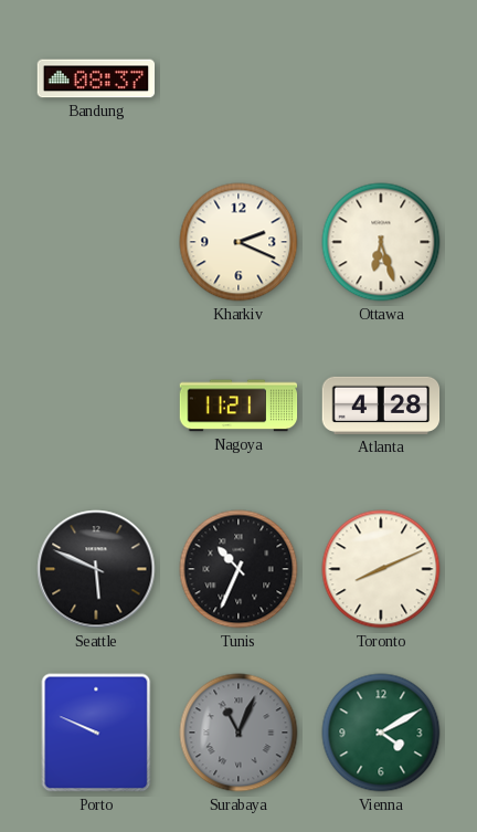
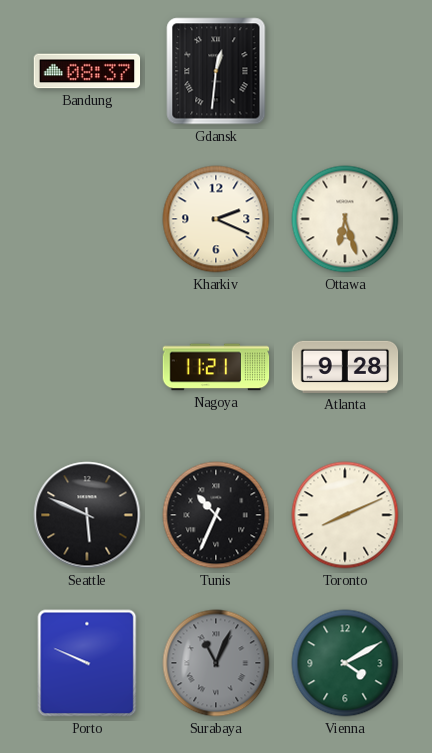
Gdansk: none -> 12:31
Atlanta: 4:28 -> 9:28
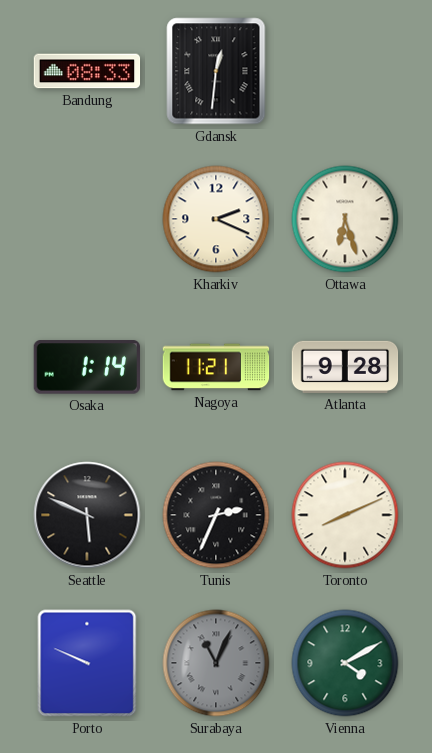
Bandung: 08:37 -> 08:33
Osaka: none -> 1:14
Tunis: 10:34 -> 2:34
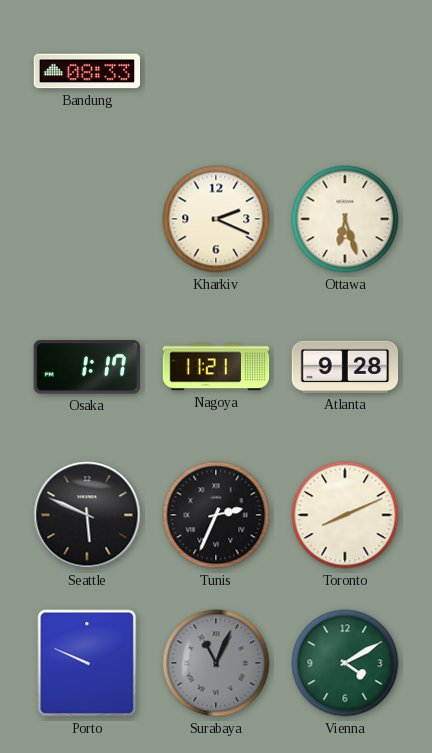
Gdansk: 12:31 -> none
Osaka: 1:14 -> 1:17
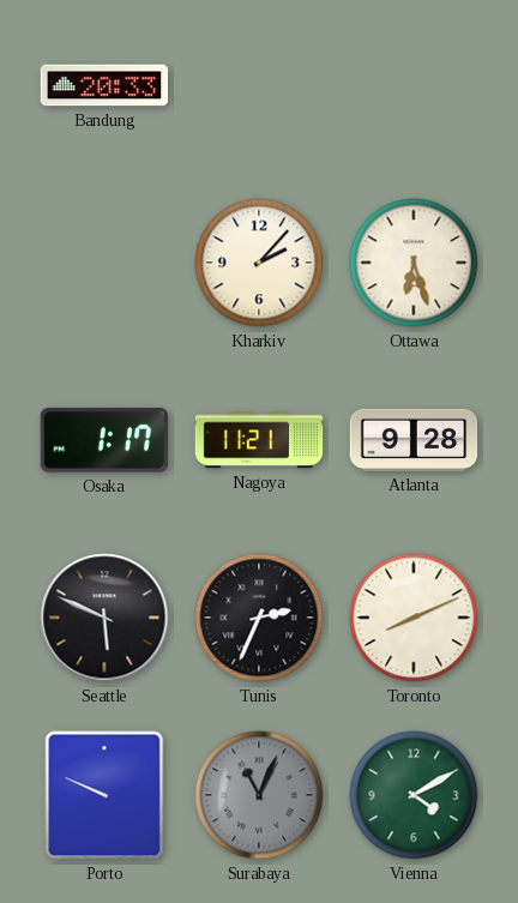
Bandung: 08:33 -> 20:33
Kharkiv: 2:19 -> 2:07
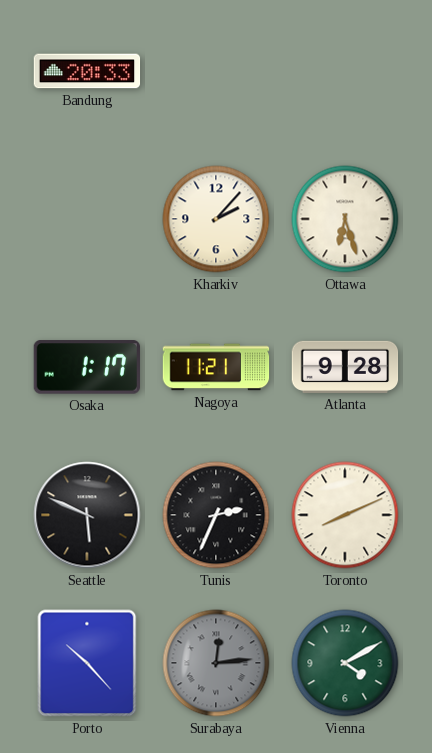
Porto: 9:49 -> 10:23
Surabaya: 11:04 -> 12:14
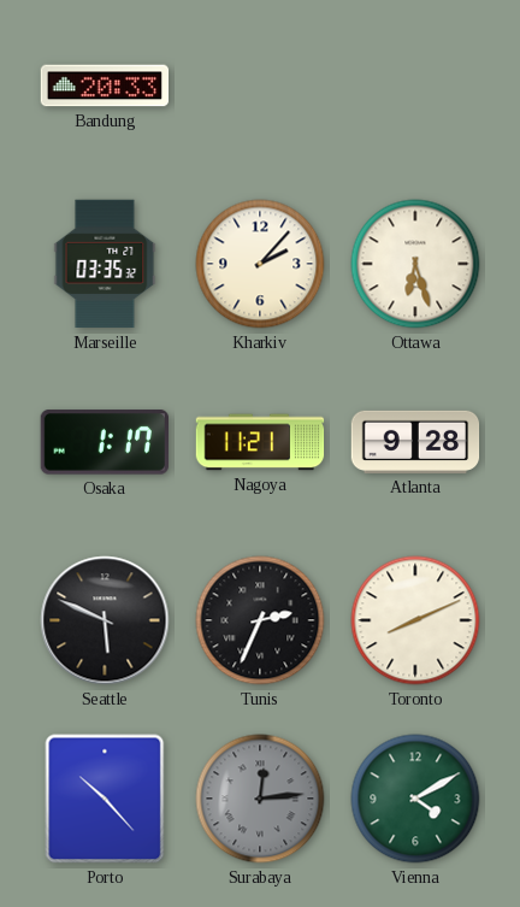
Marseille: none -> 03:35
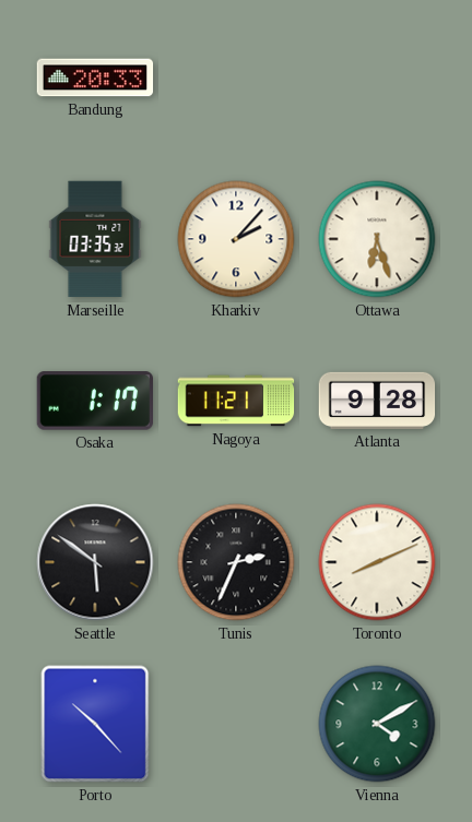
Seattle: 5:49 -> 5:51
Surabaya: 12:14 -> none
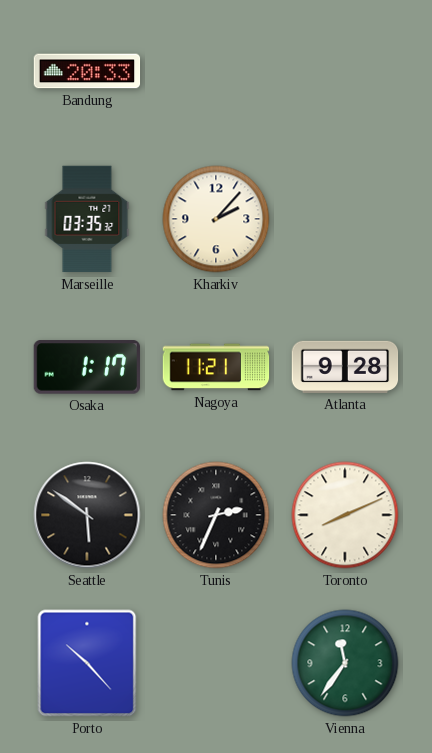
Ottawa: 6:27 -> none
Vienna: 4:10 -> 11:36
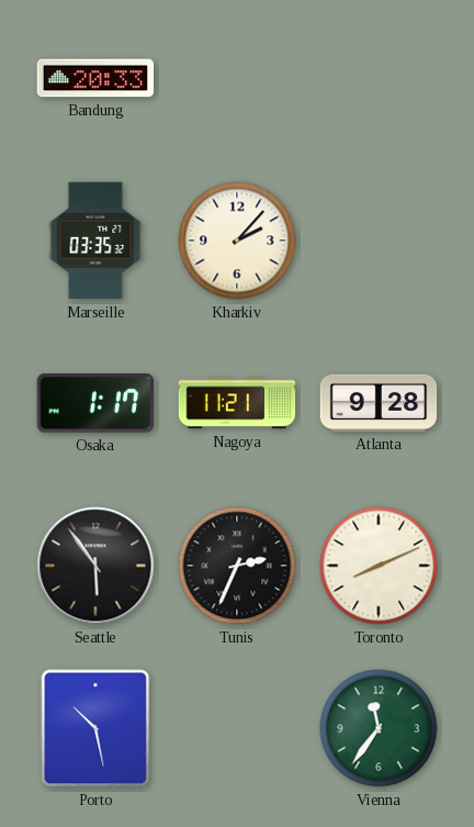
Seattle: 5:51 -> 5:54
Porto: 10:23 -> 10:28
